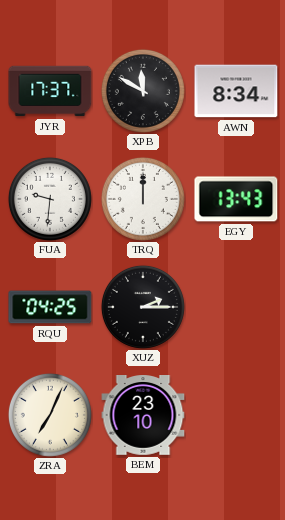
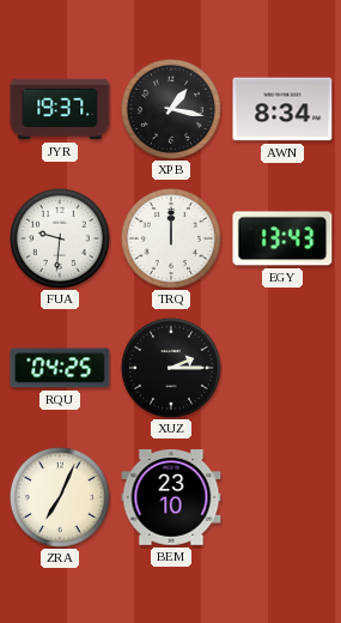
JYR: 17:37 -> 19:37
XPB: 11:50 -> 1:17
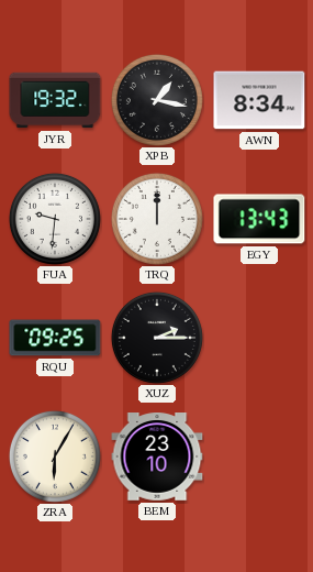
JYR: 19:37 -> 19:32
RQU: 04:25 -> 09:25
ZRA: 7:04 -> 6:05
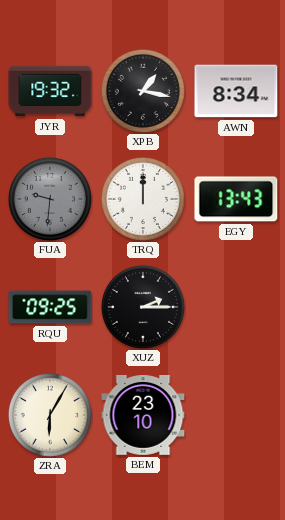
FUA dial: white -> grey
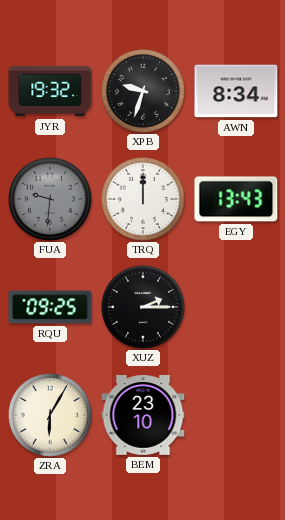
XPB: 1:17 -> 9:33
